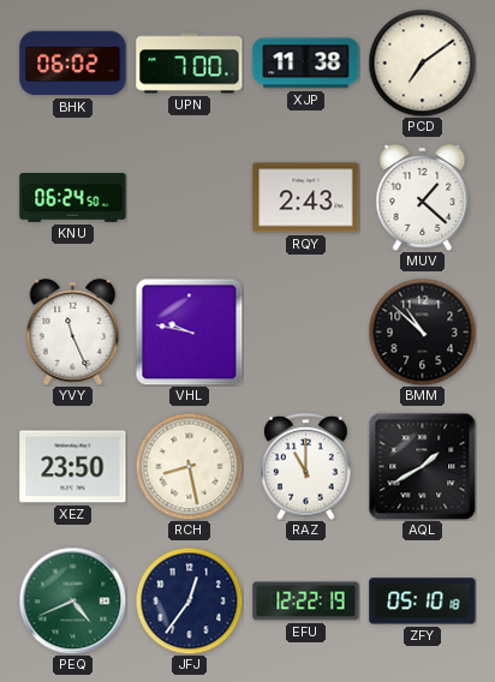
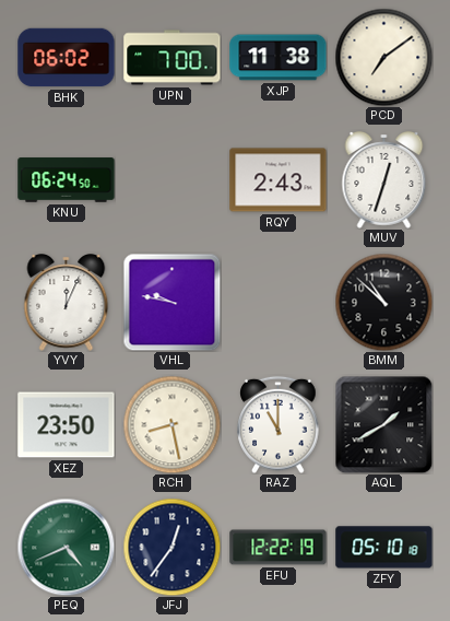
MUV: 1:22 -> 12:33
YVY: 11:26 -> 12:04
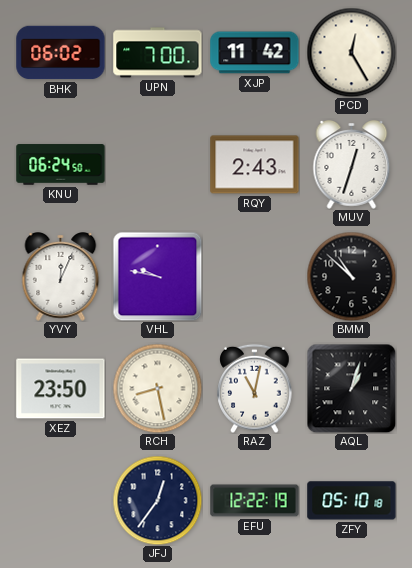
XJP: 11:38 -> 11:42
PCD: 7:09 -> 12:25
RAZ: 11:00 -> 11:02
AQL: 1:40 -> 1:03
PEQ: 4:41 -> none
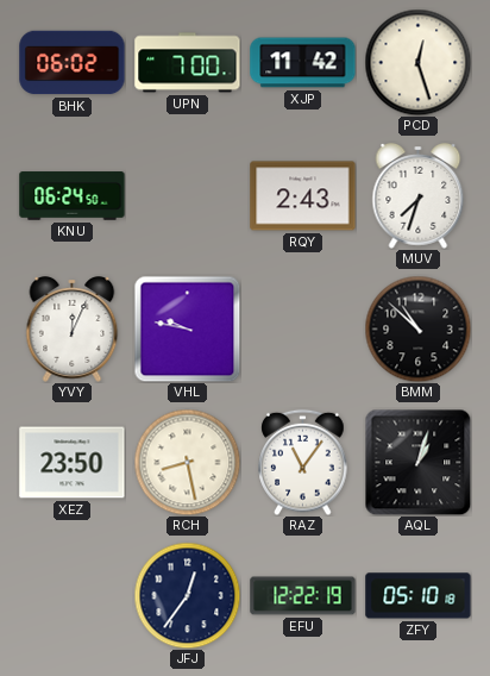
PCD: 12:25 -> 12:27
MUV: 12:33 -> 7:33
RAZ: 11:02 -> 11:06
